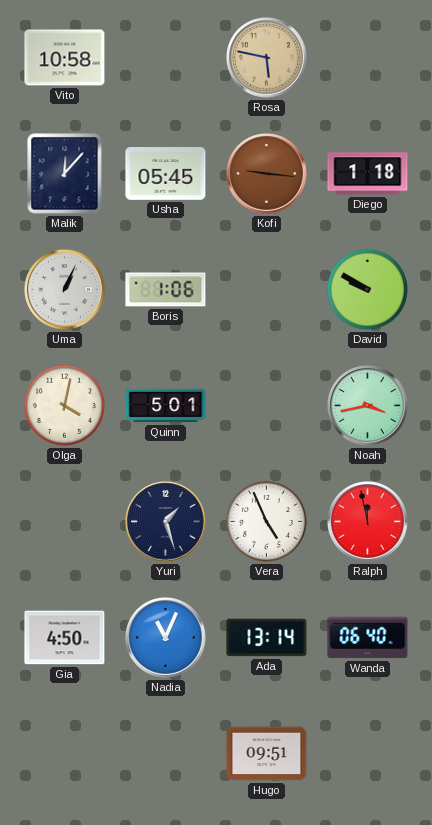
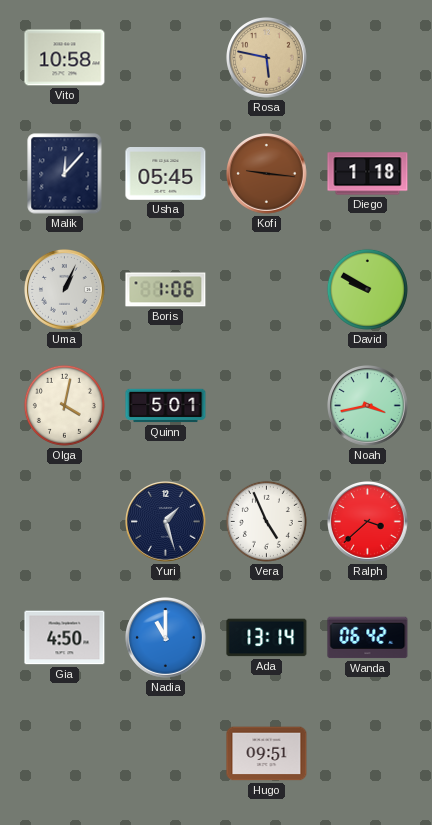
Ralph: 11:58 -> 3:38
Nadia: 11:04 -> 11:00
Wanda: 06:40 -> 06:42
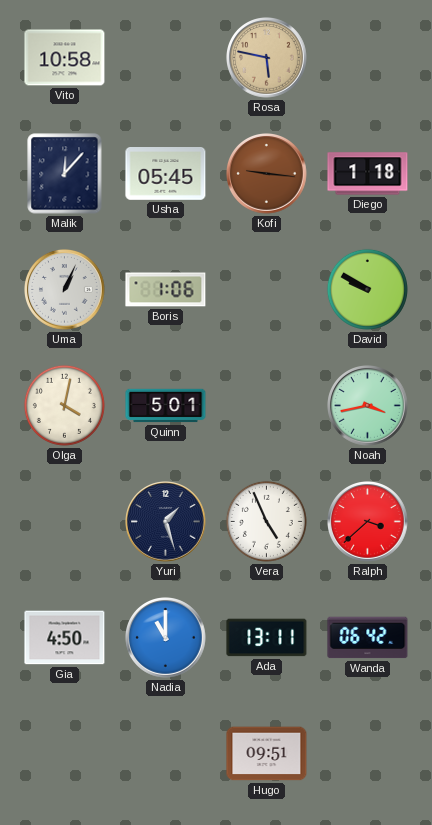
Ada: 13:14 -> 13:11
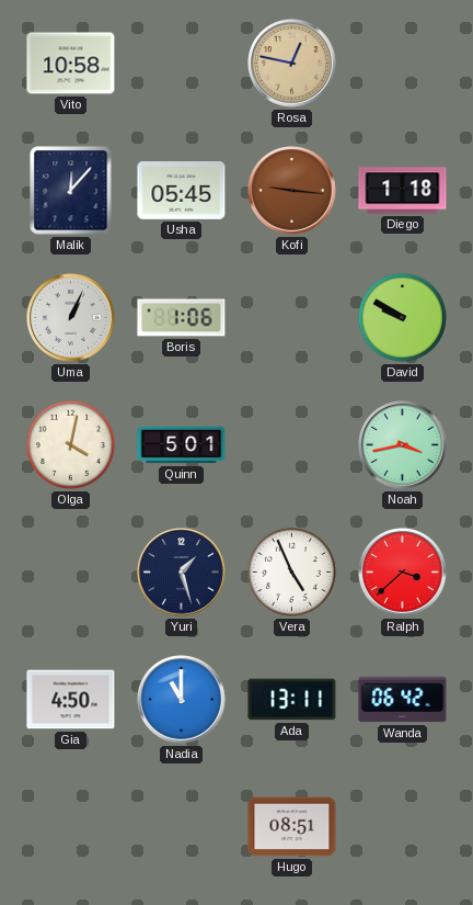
Rosa: 5:47 -> 12:47
Hugo: 09:51 -> 08:51
